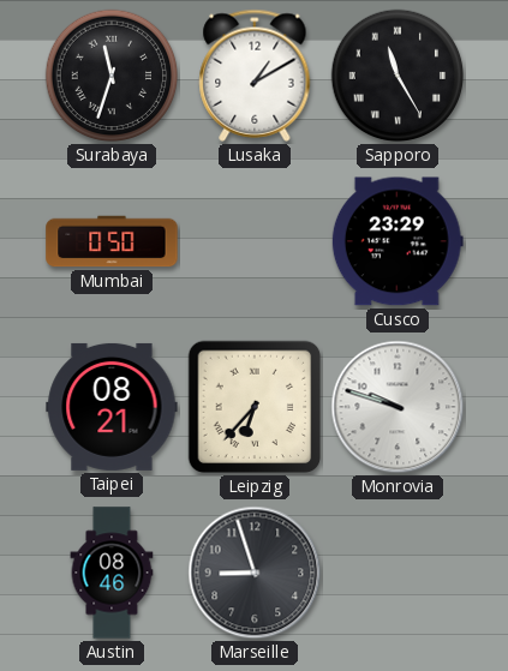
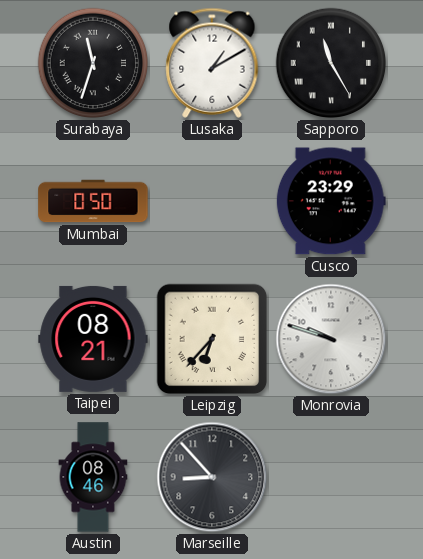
Marseille: 8:57 -> 8:53
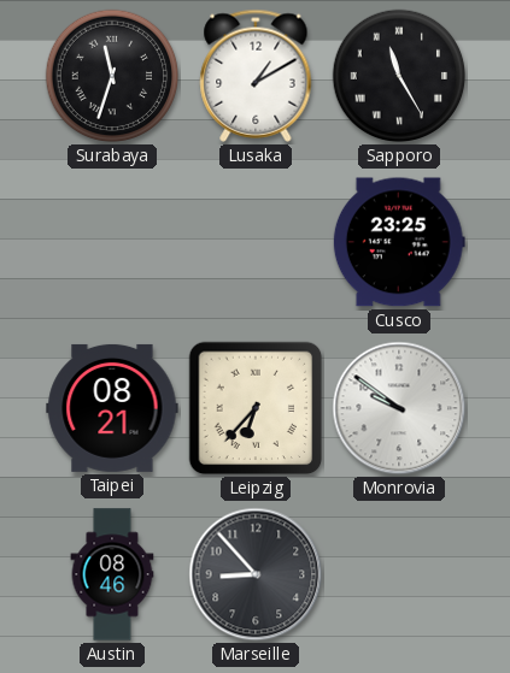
Mumbai: 0:50 -> none
Cusco: 23:29 -> 23:25
Monrovia: 9:48 -> 9:51
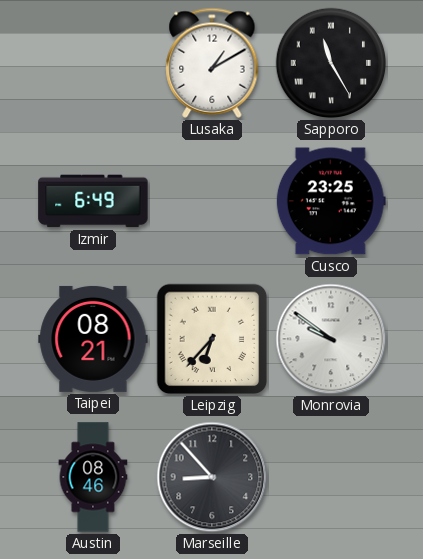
Surabaya: 11:33 -> none
Izmir: none -> 6:49
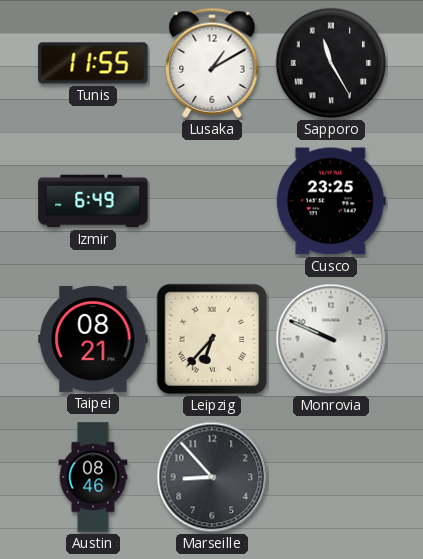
Tunis: none -> 11:55
Monrovia: 9:51 -> 9:49
